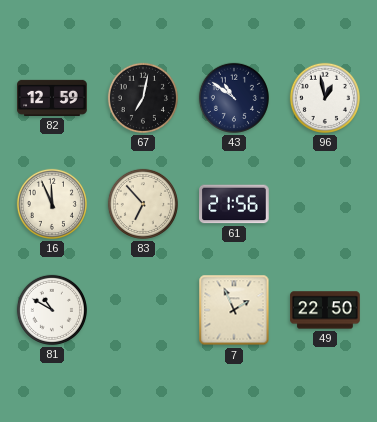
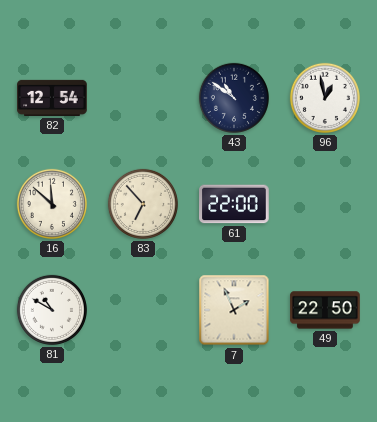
82: 12:59 -> 12:54
67: 7:02 -> none
16: 11:56 -> 11:52
61: 21:56 -> 22:00
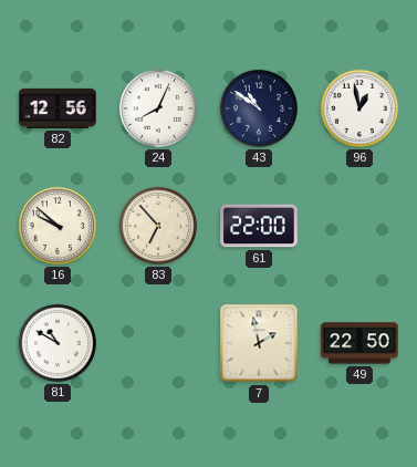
82: 12:54 -> 12:56
24: none -> 8:04
16: 11:52 -> 9:52
7: 1:56 -> 1:58
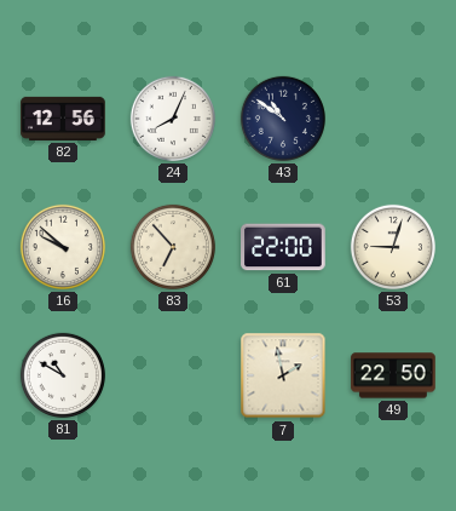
96: 12:58 -> none
53: none -> 9:03
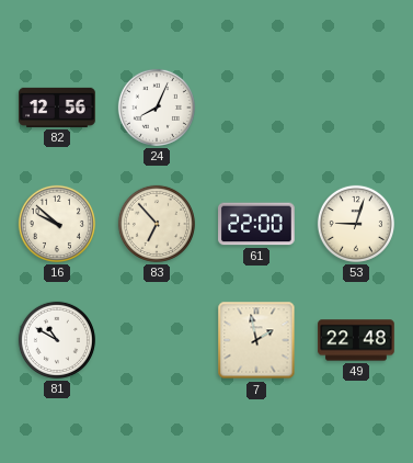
43: 10:51 -> none
49: 22:50 -> 22:48
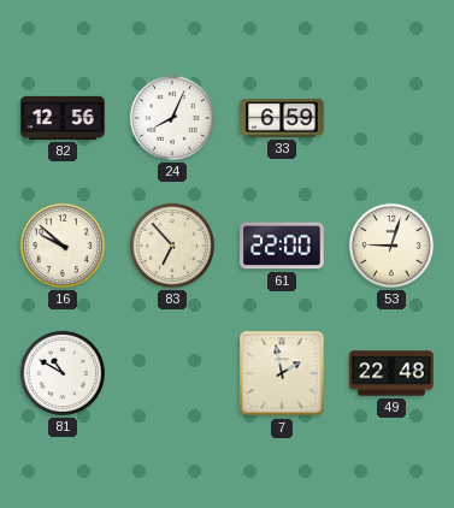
33: none -> 6:59
